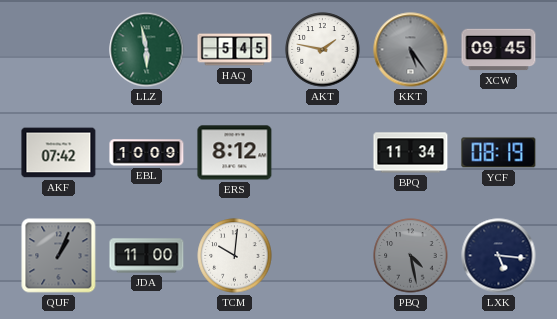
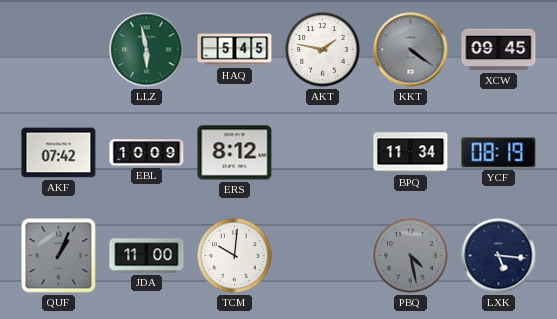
KKT: 5:24 -> 4:21
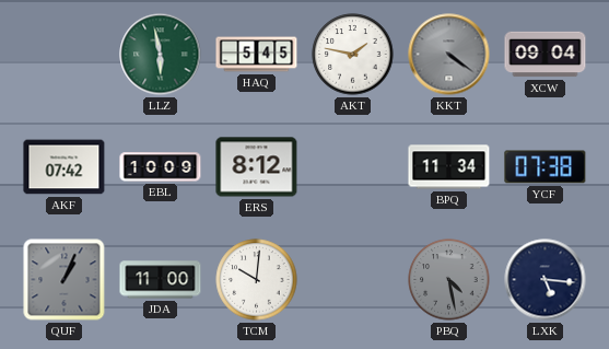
XCW: 09:45 -> 09:04
YCF: 08:19 -> 07:38
